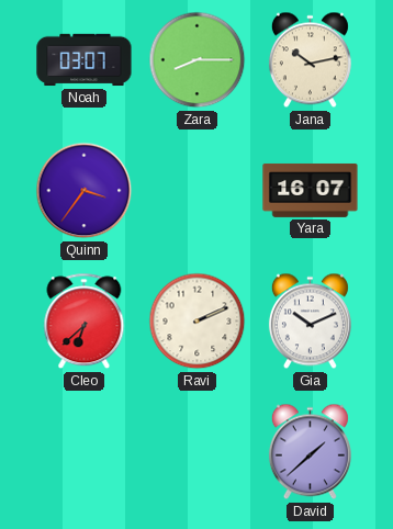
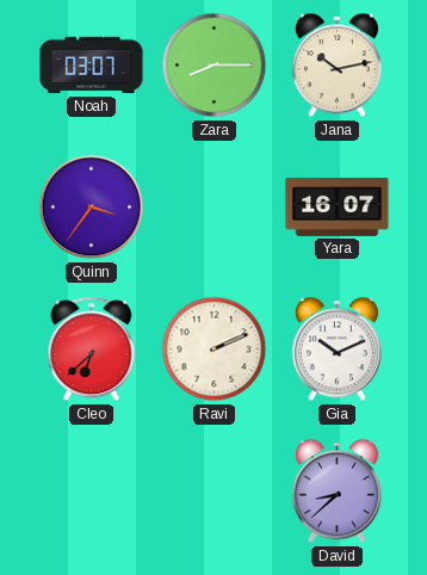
David: 1:38 -> 8:38
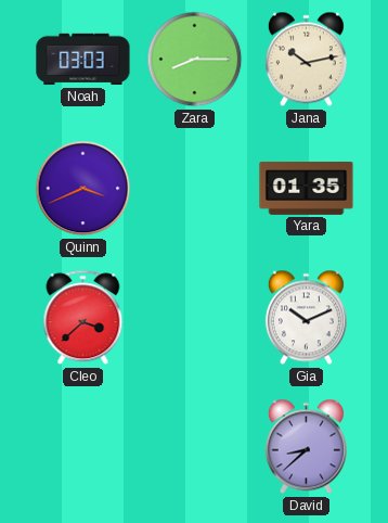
Noah: 03:07 -> 03:03
Quinn: 3:36 -> 3:41
Yara: 16:07 -> 01:35
Cleo: 6:38 -> 3:38
Ravi: 2:11 -> none
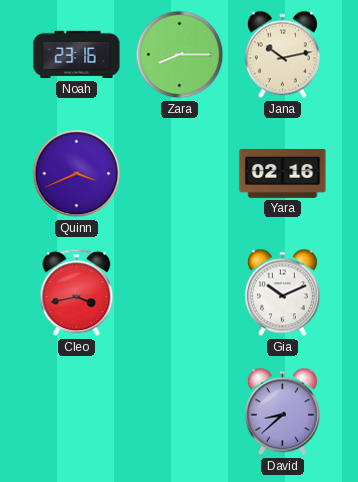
Noah: 03:03 -> 23:16
Yara: 01:35 -> 02:16
Cleo: 3:38 -> 3:43
